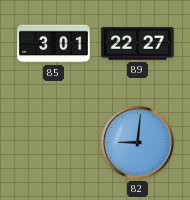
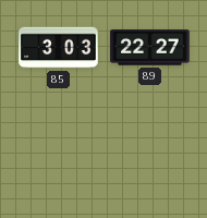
85: 3:01 -> 3:03
82: 9:01 -> none
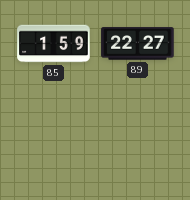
85: 3:03 -> 1:59
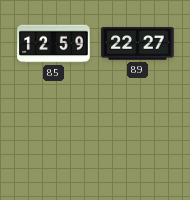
85: 1:59 -> 12:59
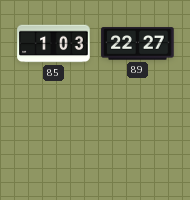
85: 12:59 -> 1:03
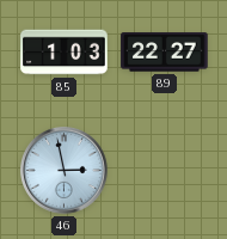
46: none -> 2:58
